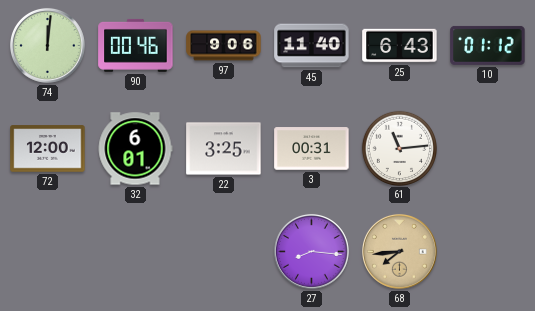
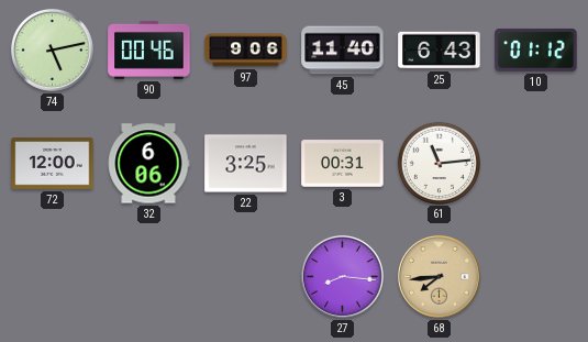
74: 12:01 -> 5:13
32: 6:01 -> 6:06
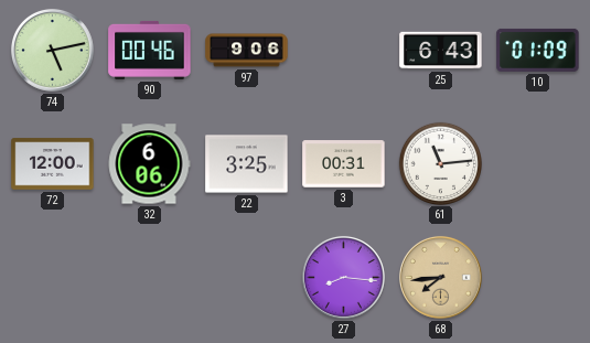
45: 11:40 -> none
10: 01:12 -> 01:09
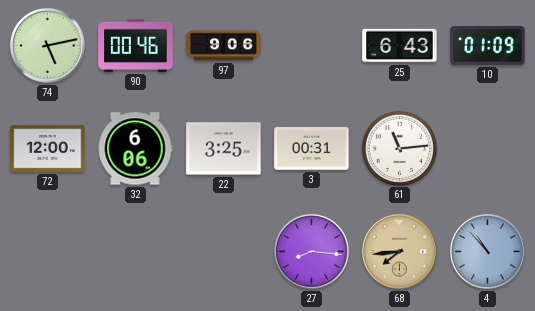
4: none -> 10:53
